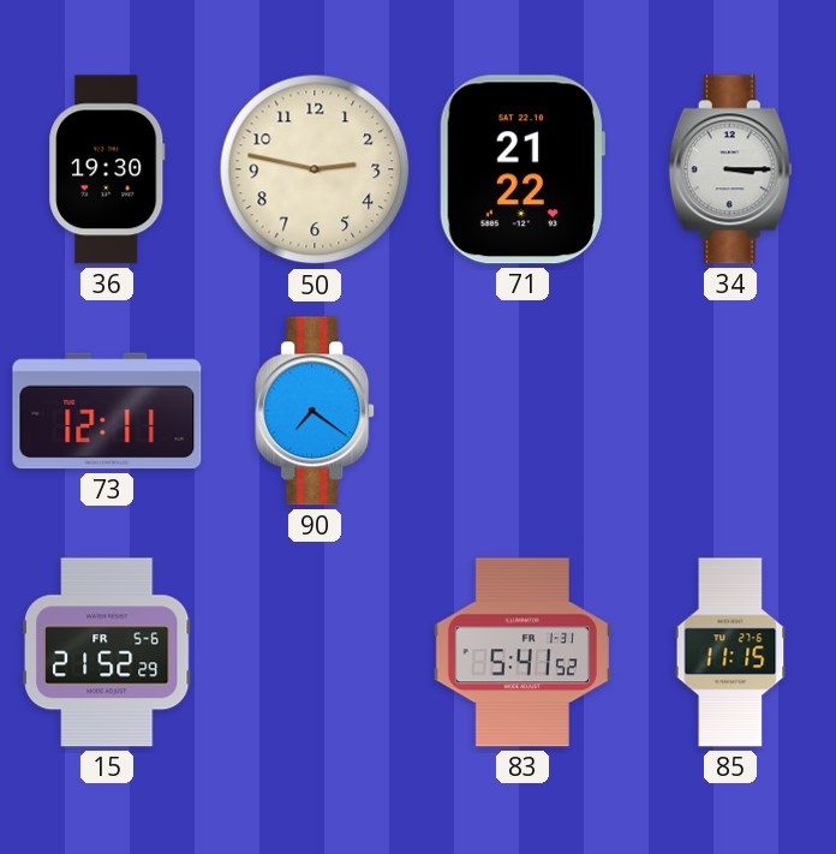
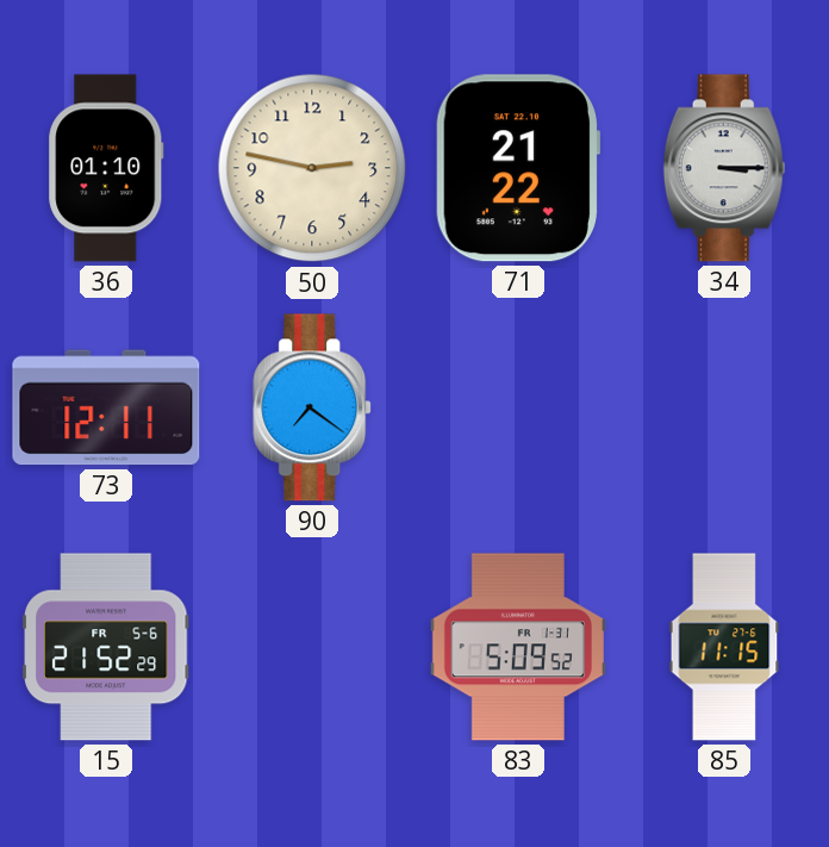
36: 19:30 -> 01:10
83: 5:41 -> 5:09
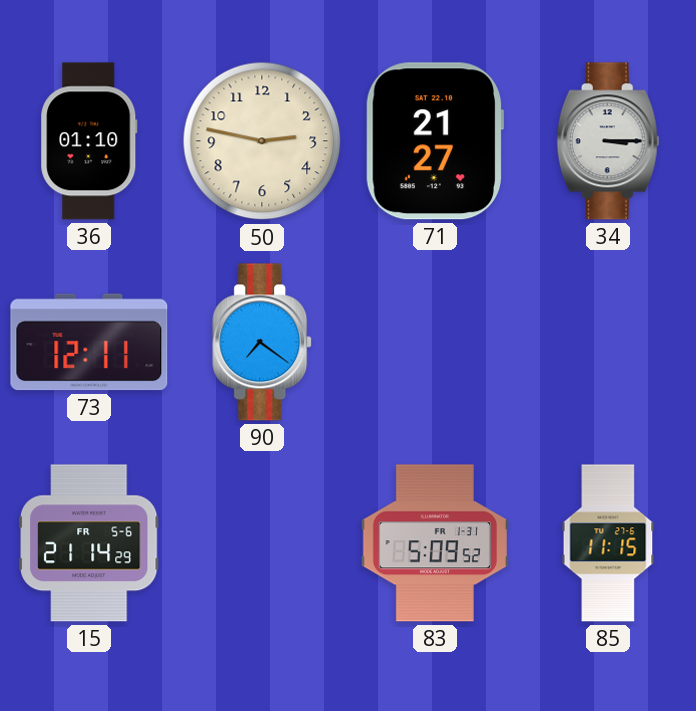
71: 21:22 -> 21:27
15: 21:52 -> 21:14
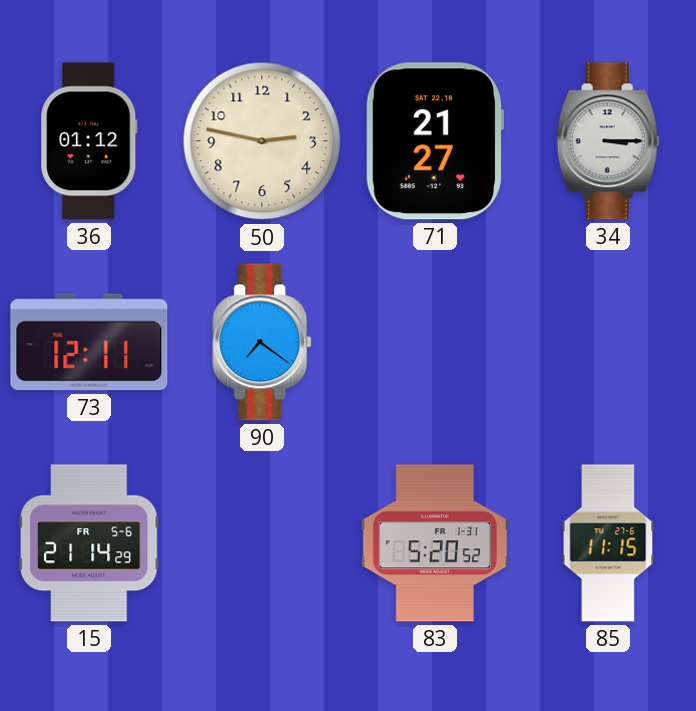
36: 01:10 -> 01:12
83: 5:09 -> 5:20
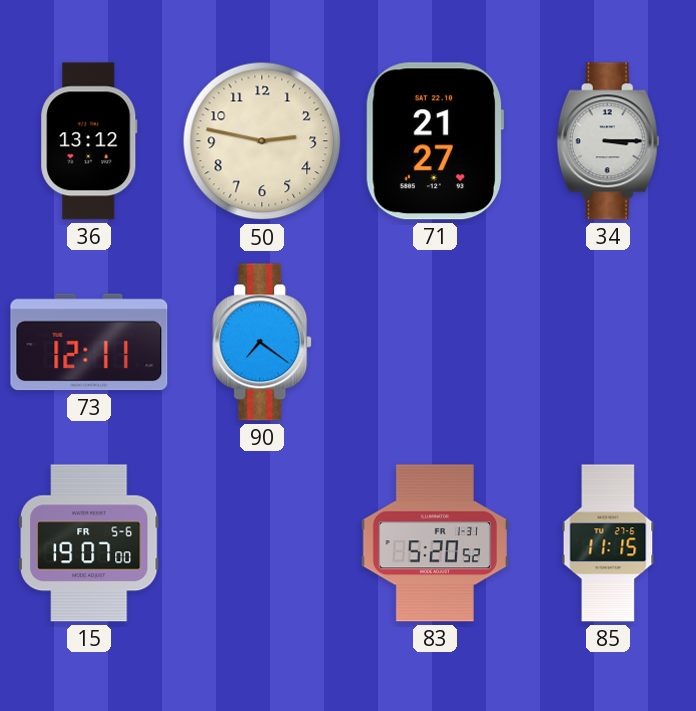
36: 01:12 -> 13:12
15: 21:14 -> 19:07
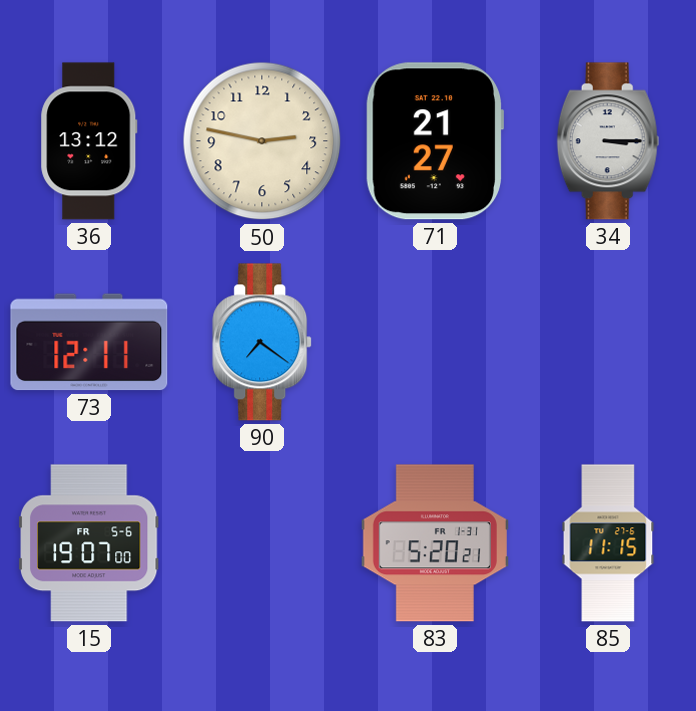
83: 5:20:52 -> 5:20:21
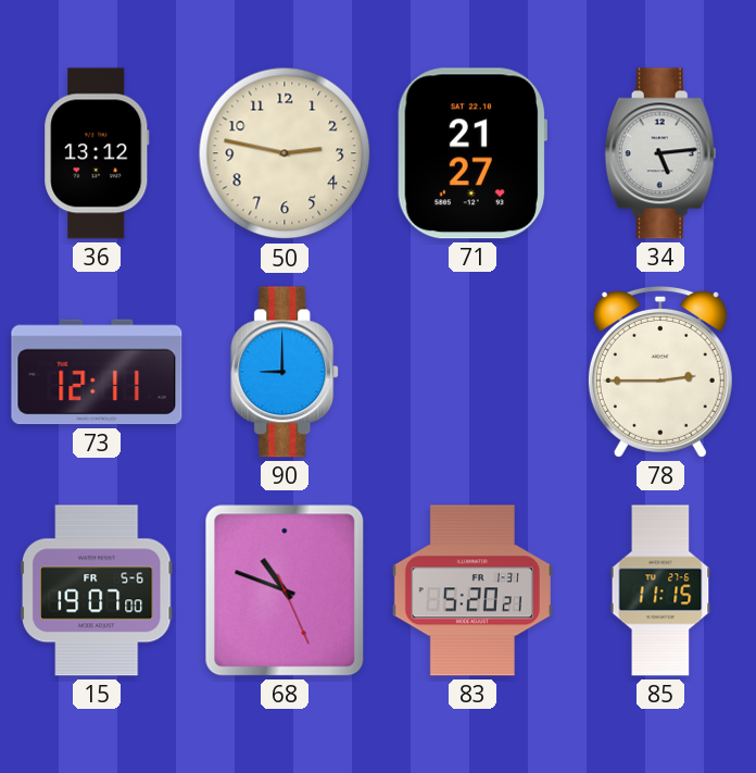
34: 3:15 -> 5:14
90: 7:21 -> 9:00
78: none -> 2:45
68: none -> 10:48
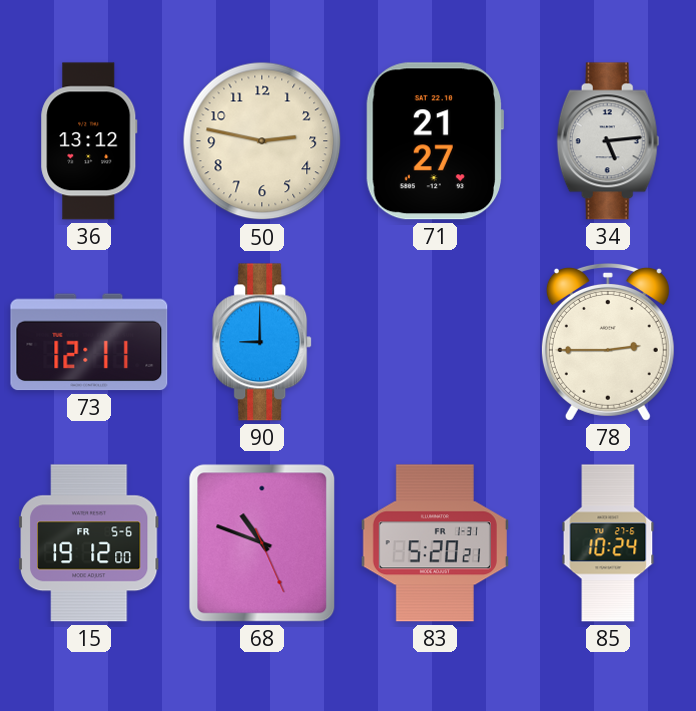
15: 19:07 -> 19:12
85: 11:15 -> 10:24
